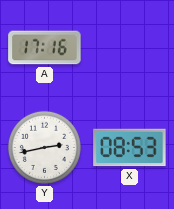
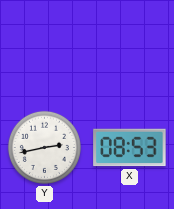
A: 17:16 -> none
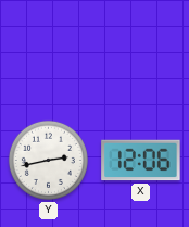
X: 08:53 -> 12:06
